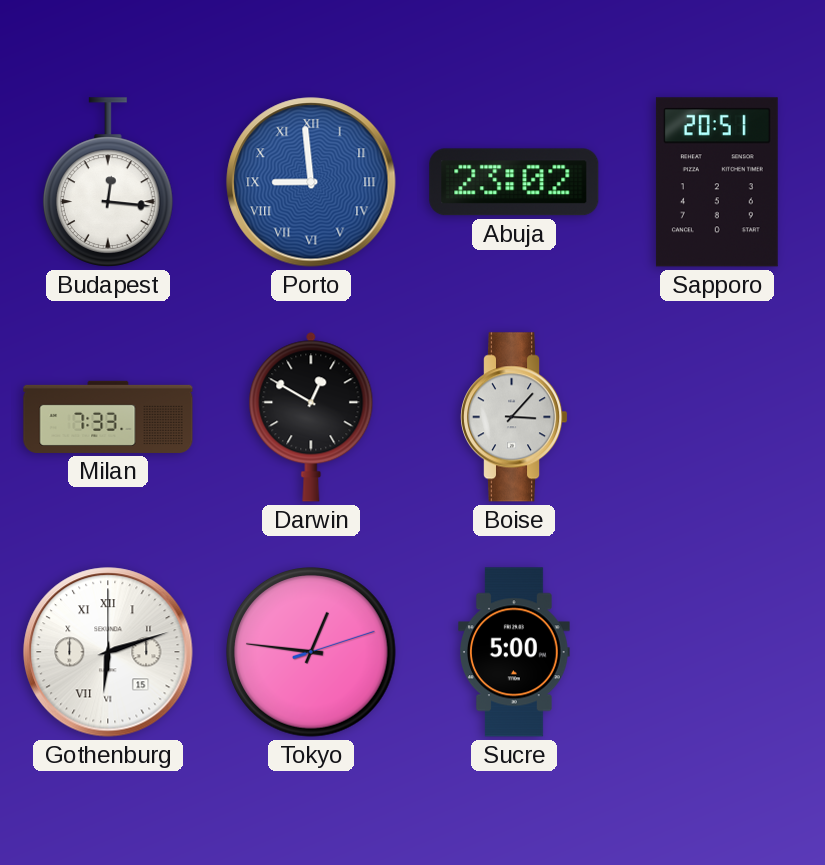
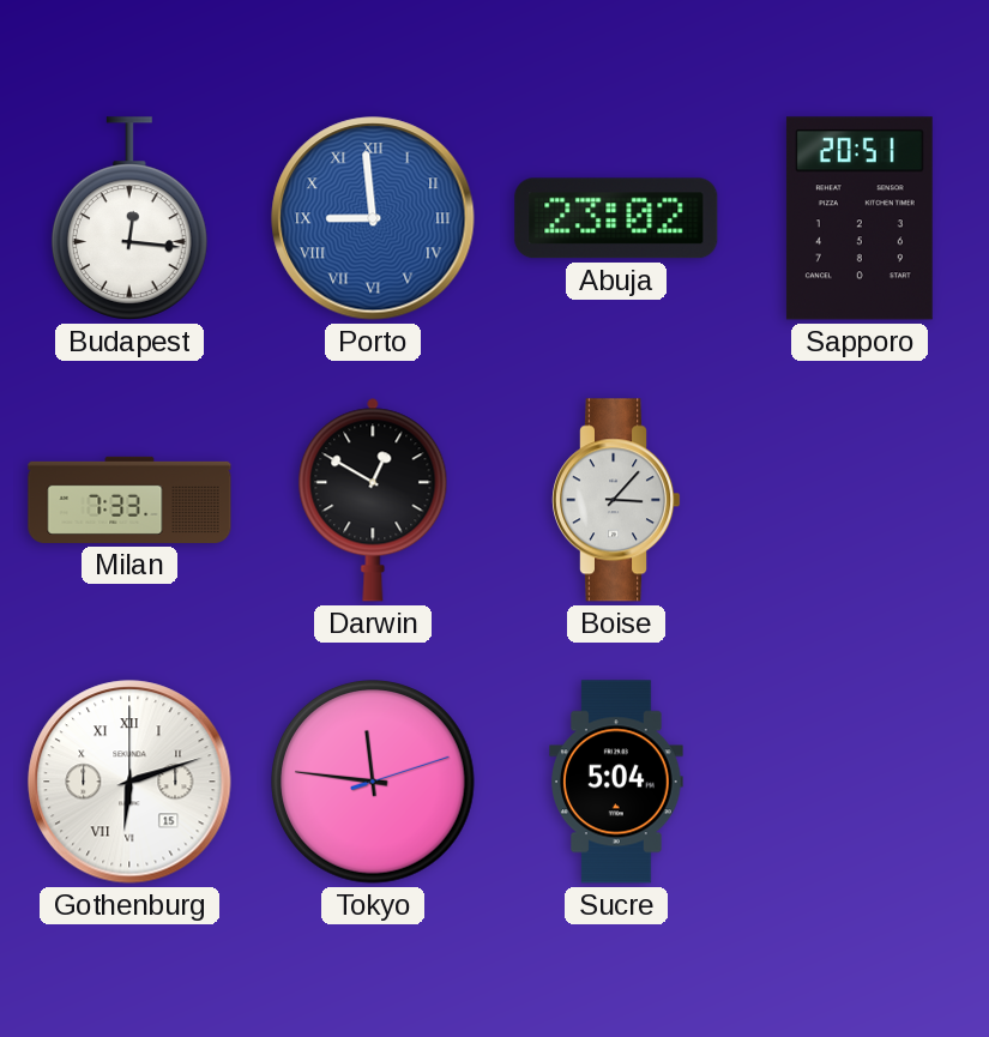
Tokyo: 12:46 -> 11:46
Sucre: 5:00 -> 5:04
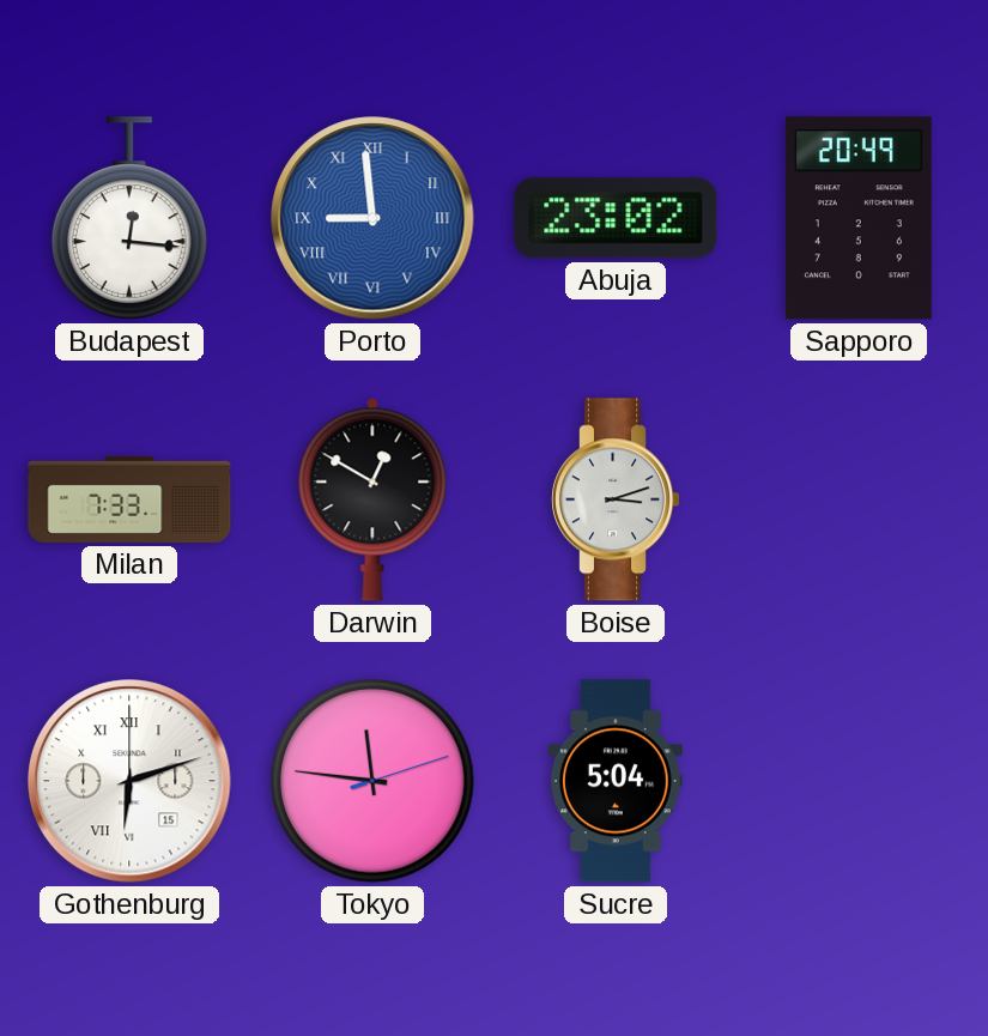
Sapporo: 20:51 -> 20:49
Boise: 3:07 -> 3:12
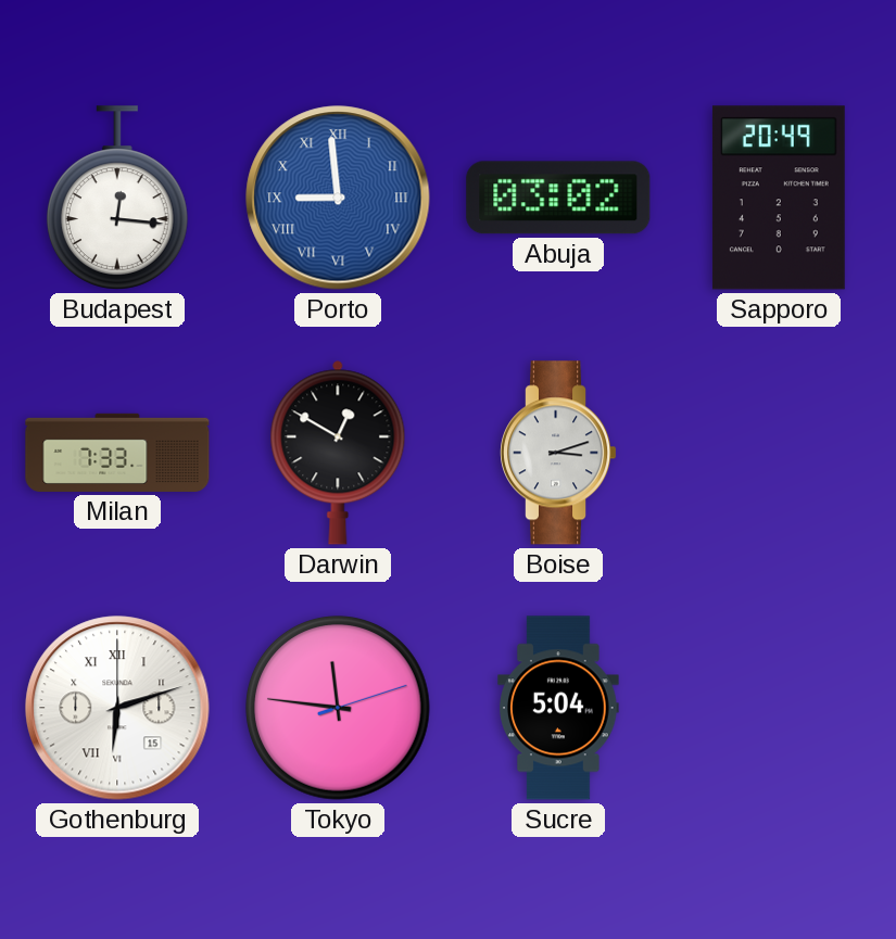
Abuja: 23:02 -> 03:02
